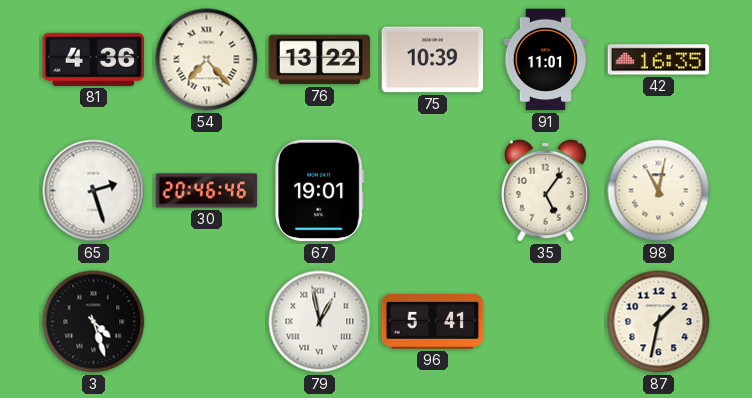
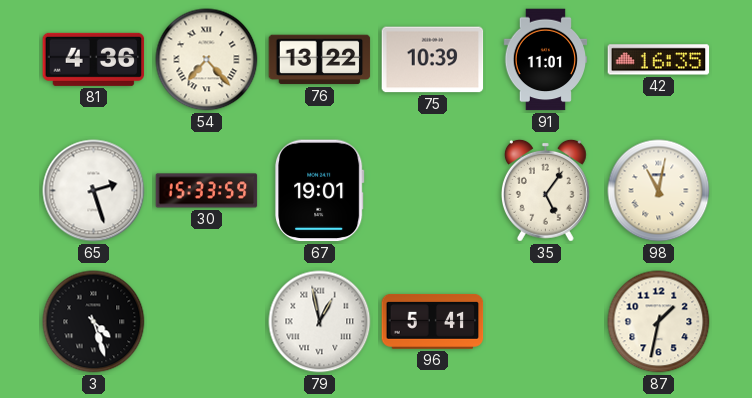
30: 20:46 -> 15:33
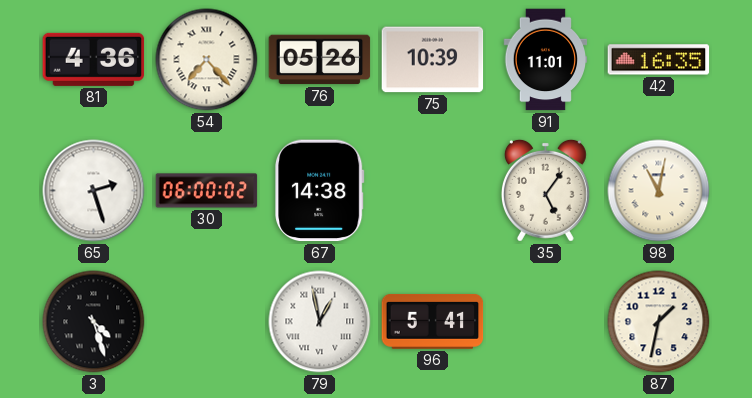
76: 13:22 -> 05:26
30: 15:33 -> 06:00
67: 19:01 -> 14:38
